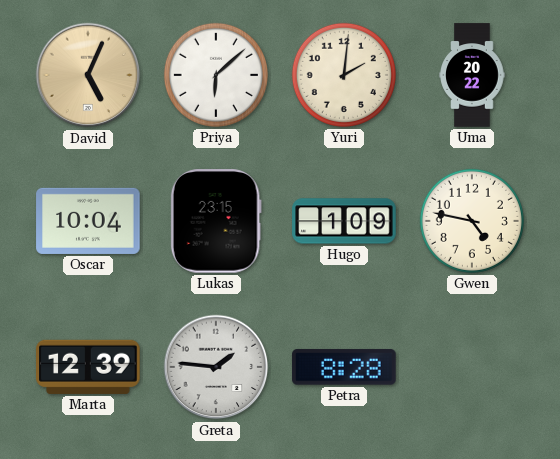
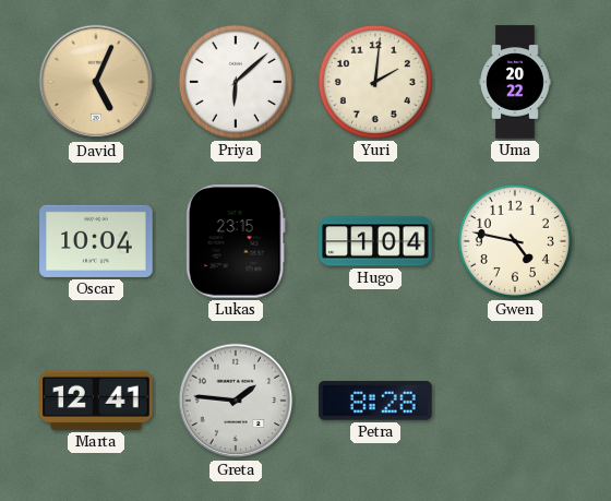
Hugo: 1:09 -> 1:04
Marta: 12:39 -> 12:41
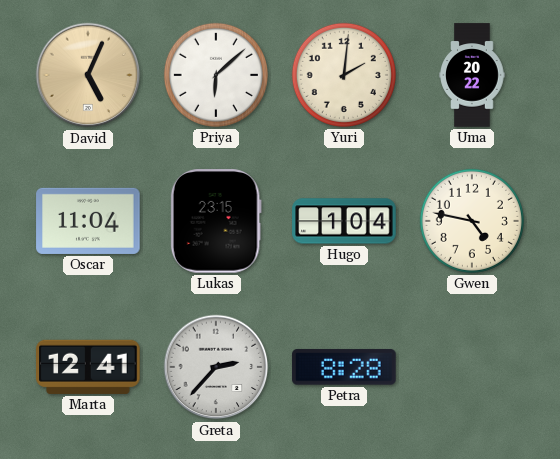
Oscar: 10:04 -> 11:04
Greta: 1:46 -> 2:37
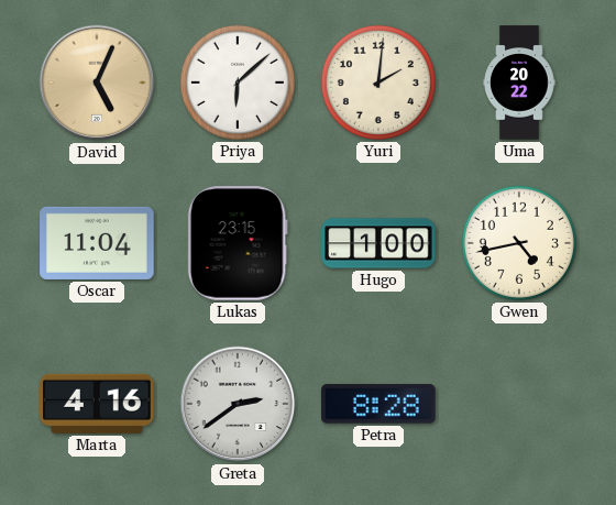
Hugo: 1:04 -> 1:00
Gwen: 4:47 -> 4:43
Marta: 12:41 -> 4:16
Greta: 2:37 -> 2:39
